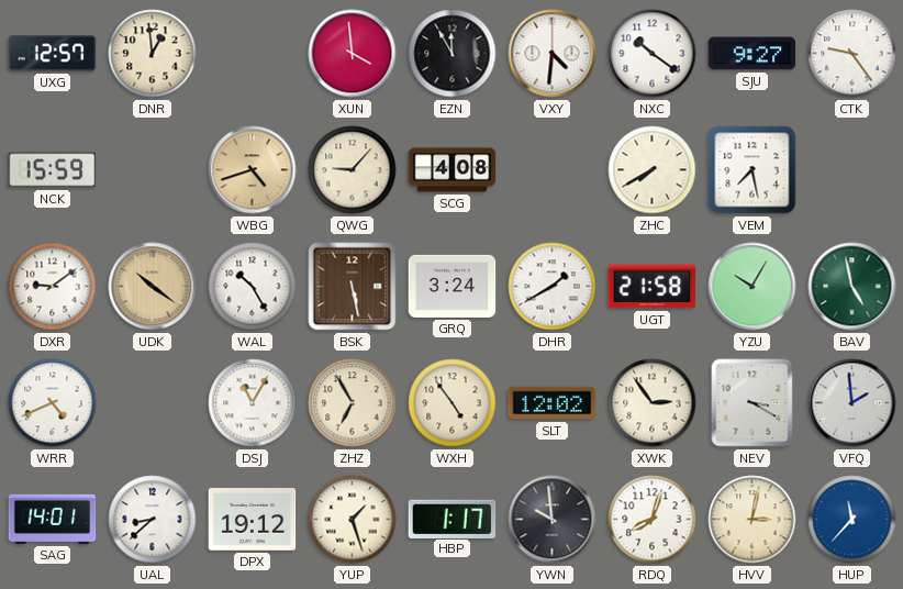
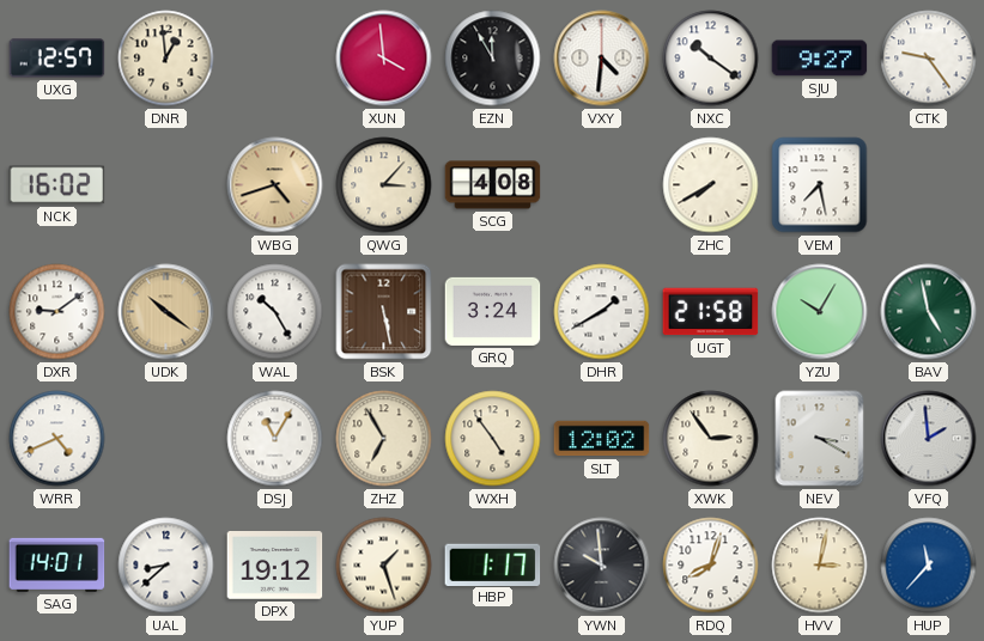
NCK: 15:59 -> 16:02
QWG: 9:07 -> 3:07
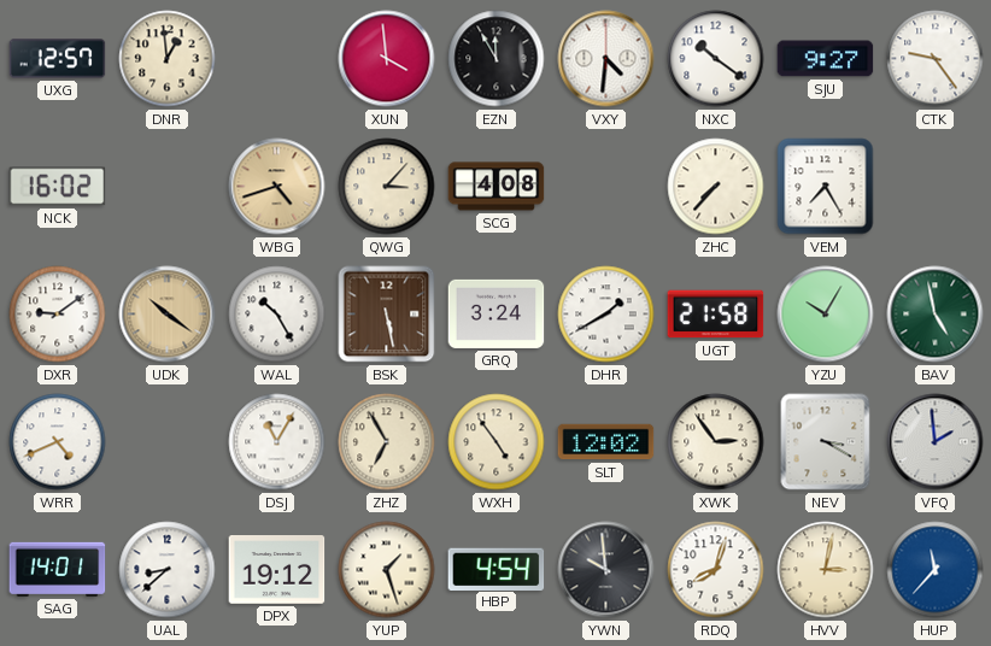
ZHC: 7:40 -> 7:37
VEM: 7:28 -> 7:25
HBP: 1:17 -> 4:54
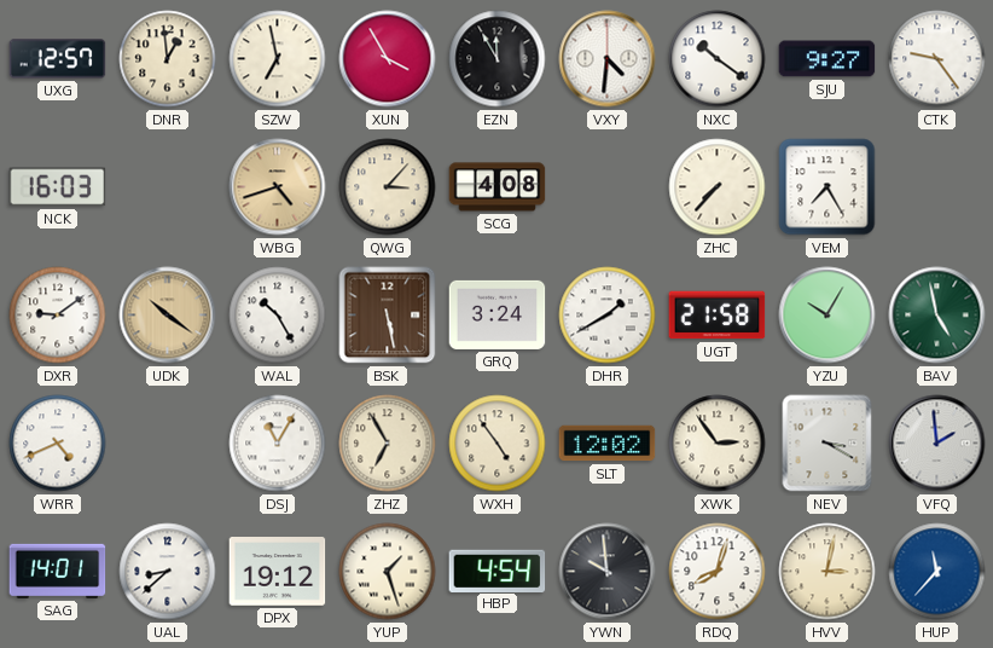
SZW: none -> 6:58
XUN: 3:59 -> 3:55
NCK: 16:02 -> 16:03
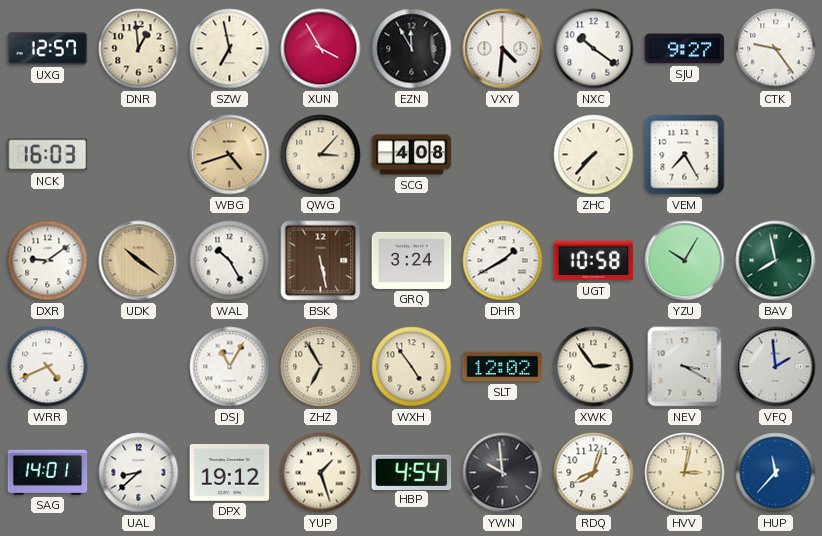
UGT: 21:58 -> 10:58
BAV: 4:58 -> 7:58
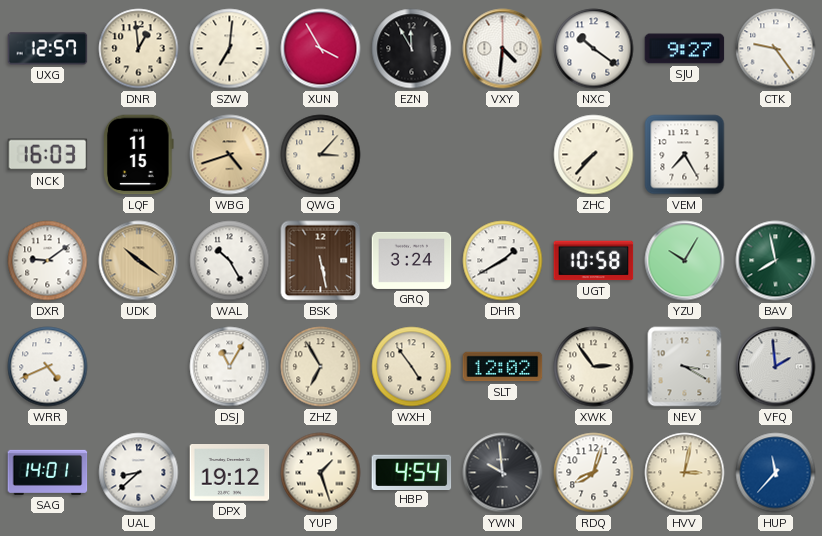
SZW: 6:58 -> 7:01
LQF: none -> 11:15
SCG: 4:08 -> none
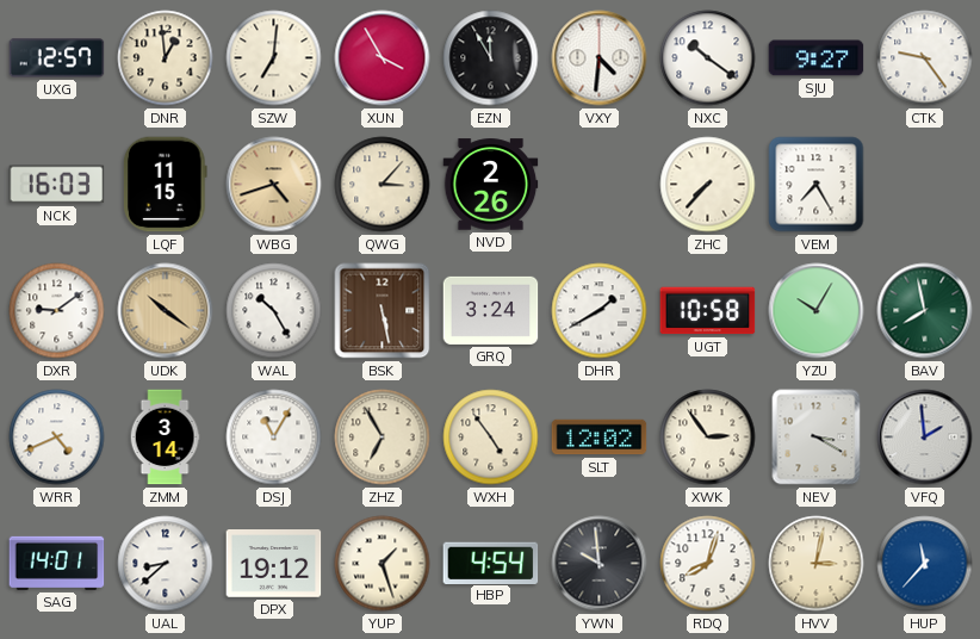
NVD: none -> 2:26
ZMM: none -> 3:14
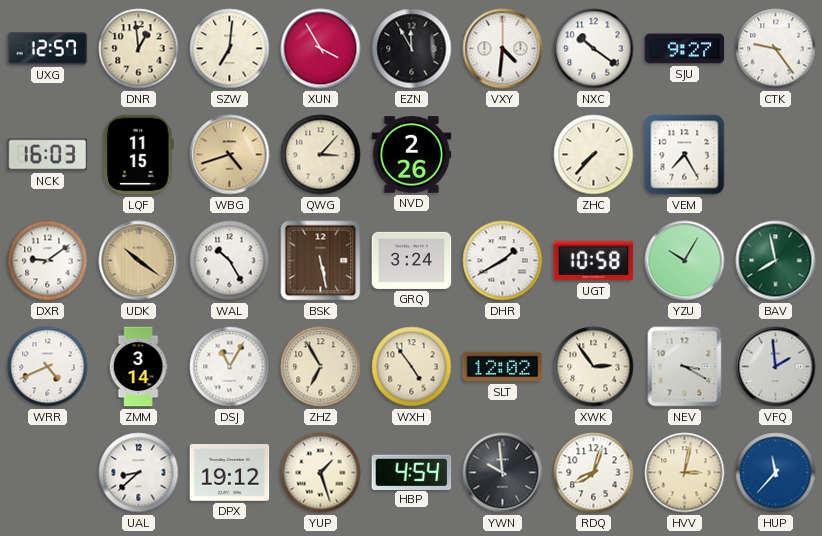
SAG: 14:01 -> none
